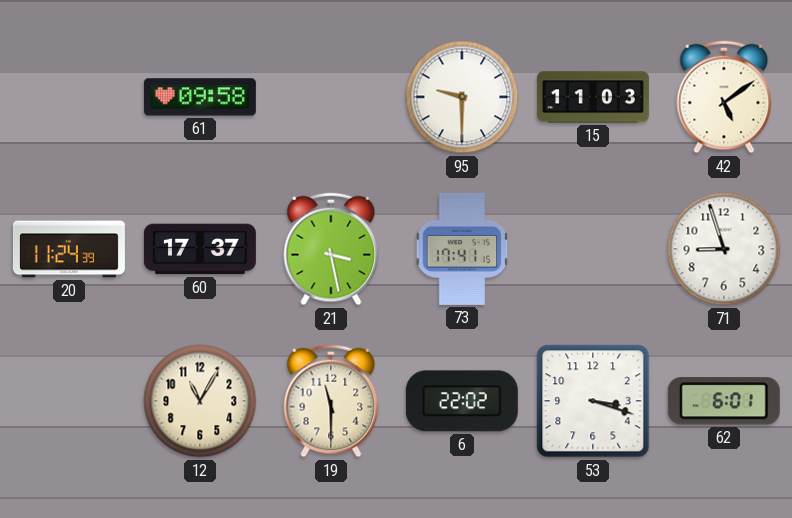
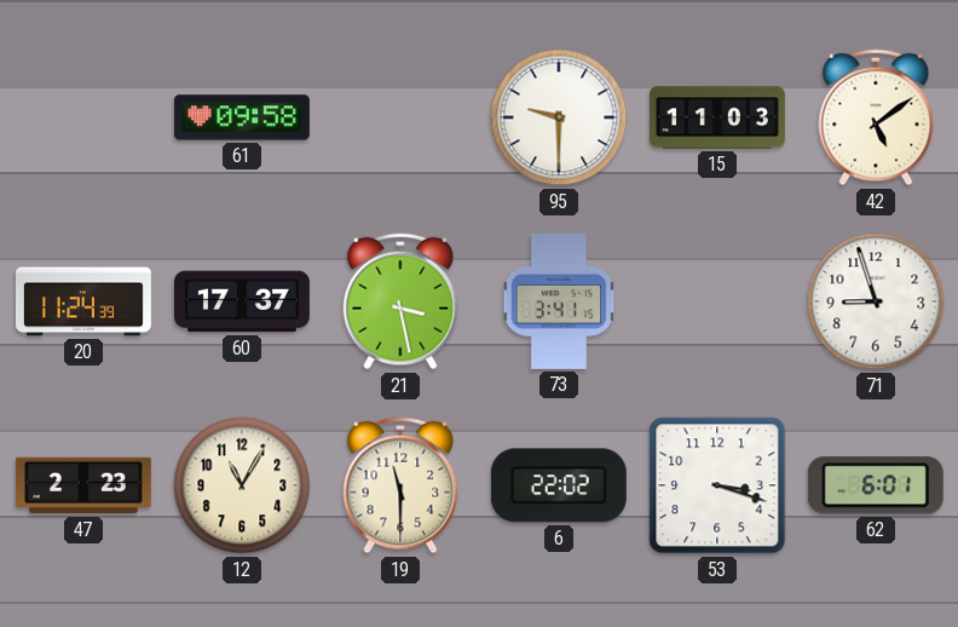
73: 17:41 -> 3:41
47: none -> 2:23
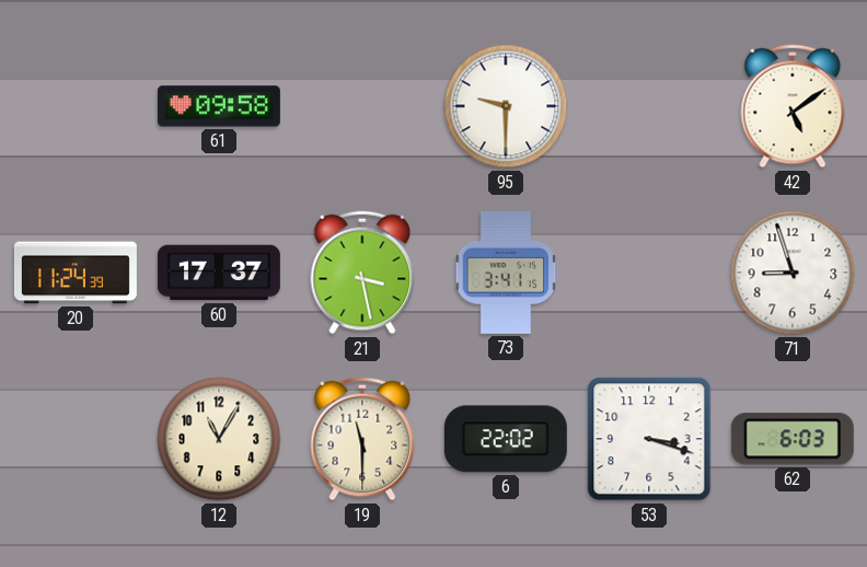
15: 11:03 -> none
47: 2:23 -> none
62: 6:01 -> 6:03
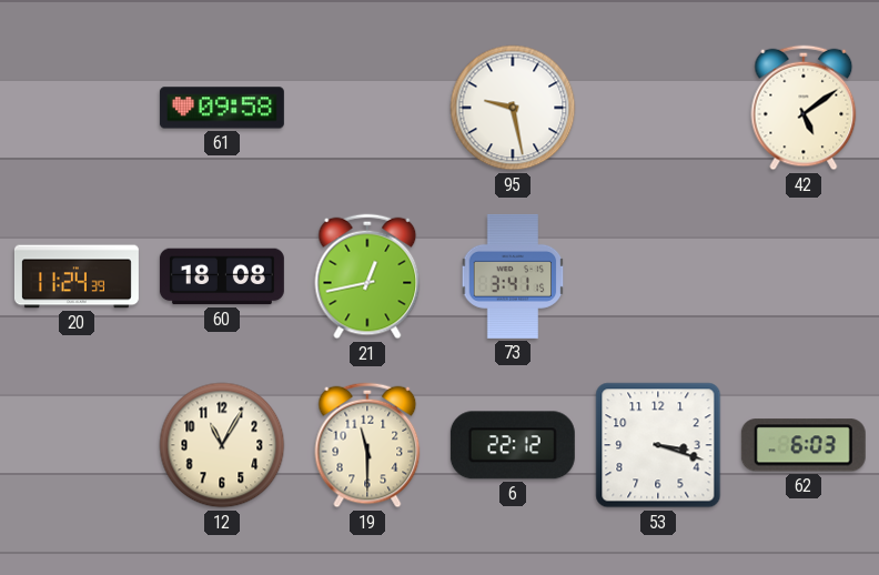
95: 9:30 -> 9:28
60: 17:37 -> 18:08
21: 3:28 -> 12:43
71: 8:57 -> none
6: 22:02 -> 22:12
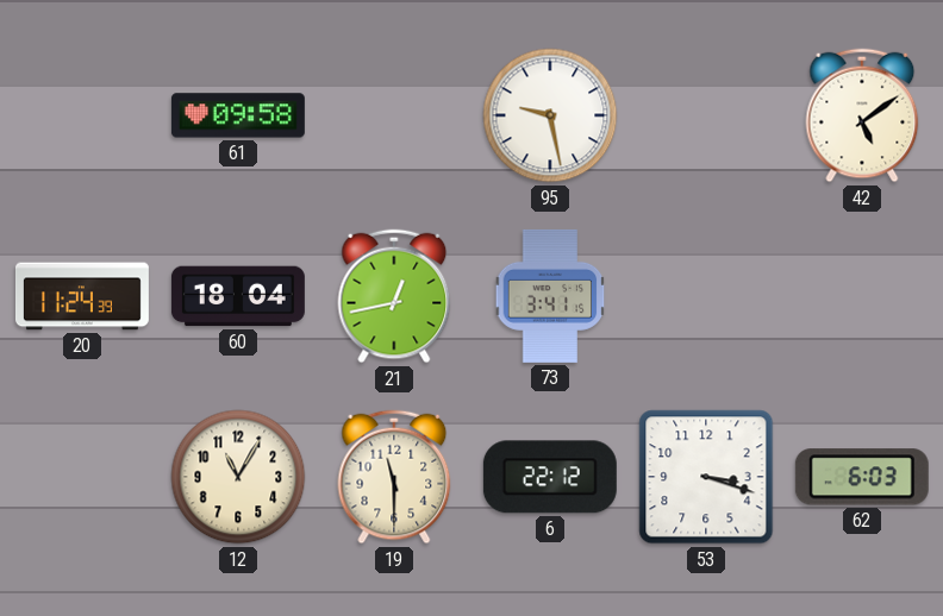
60: 18:08 -> 18:04
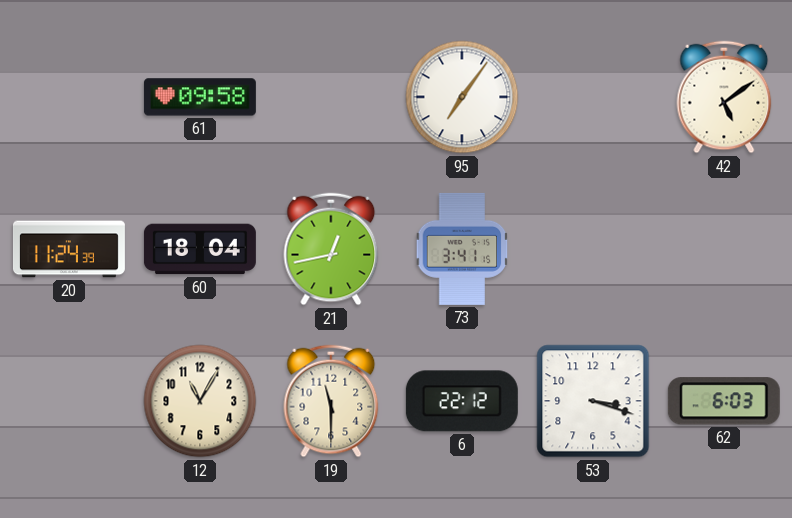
95: 9:28 -> 7:06
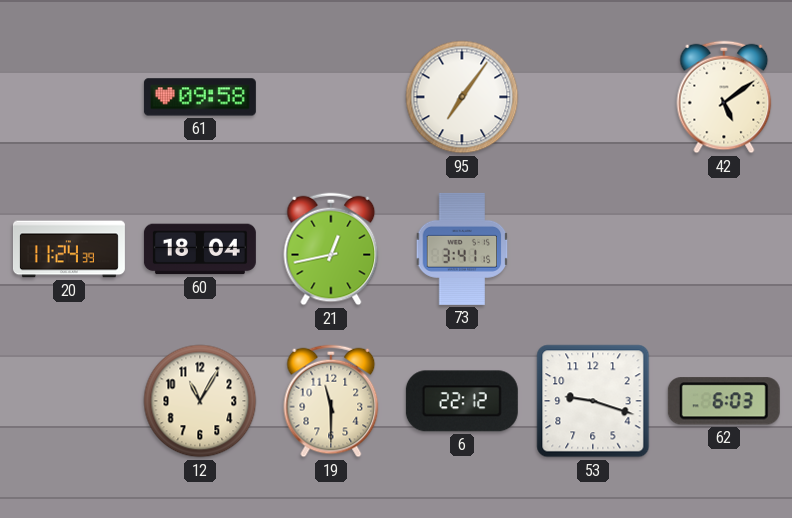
53: 3:18 -> 9:18
